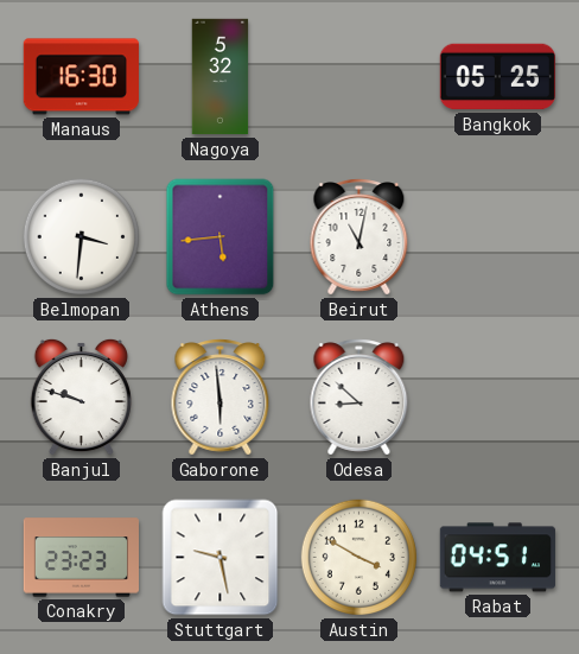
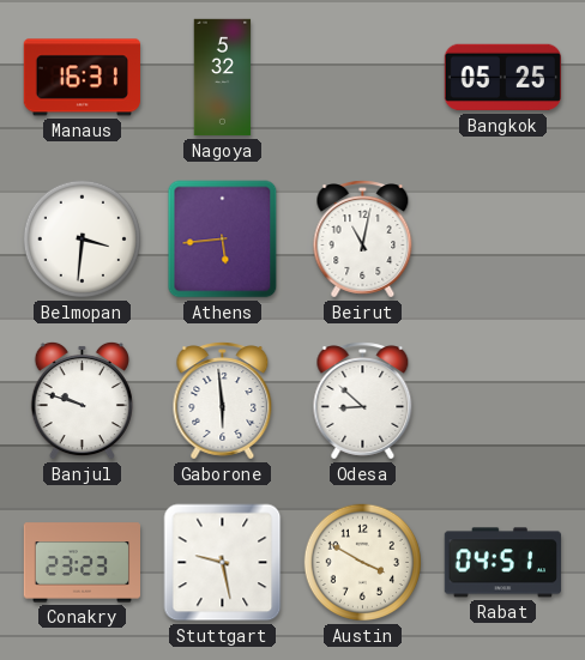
Manaus: 16:30 -> 16:31
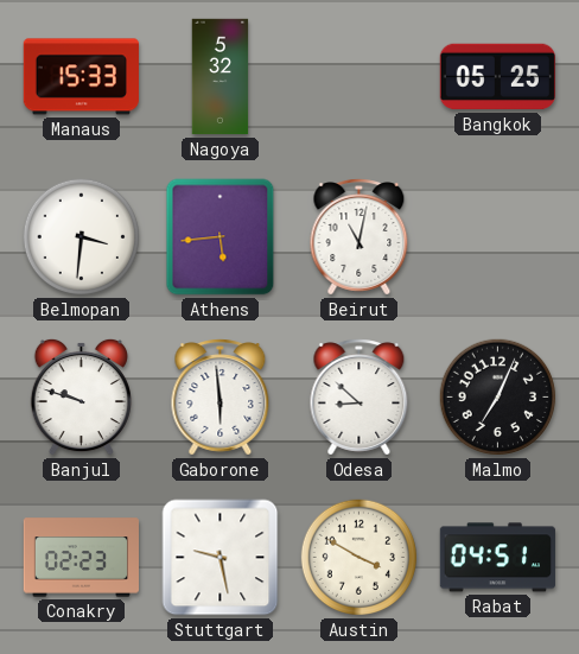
Manaus: 16:31 -> 15:33
Malmo: none -> 7:04
Conakry: 23:23 -> 02:23
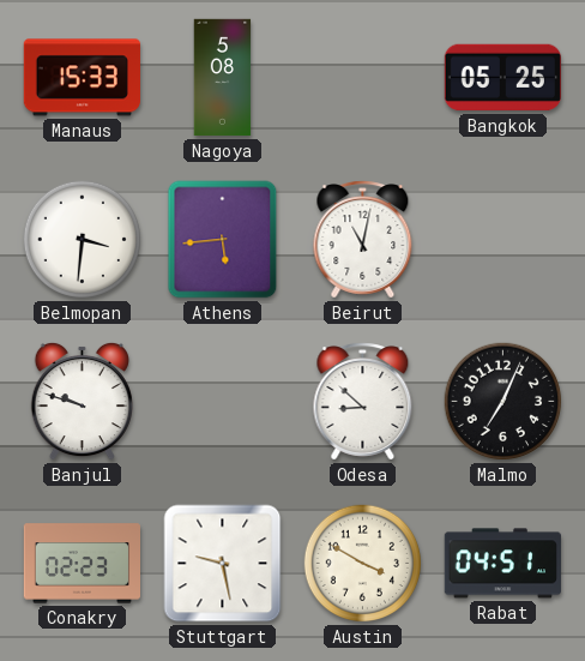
Nagoya: 5:32 -> 5:08
Gaborone: 5:59 -> none
